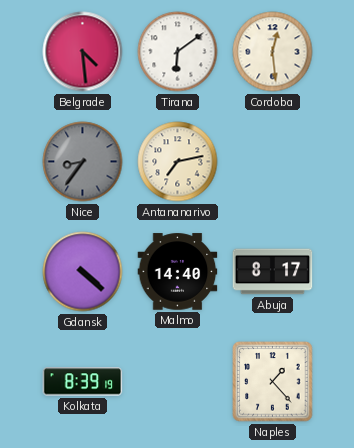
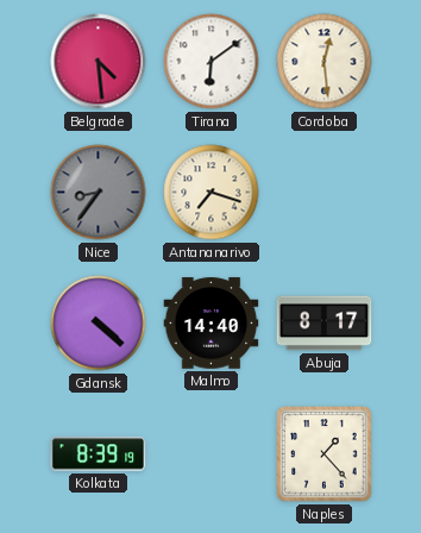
Antananarivo: 7:13 -> 7:18
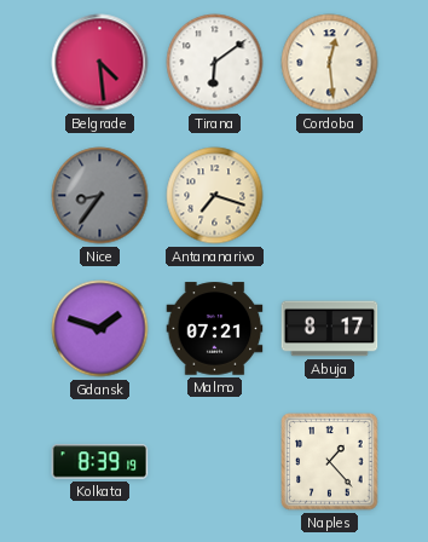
Gdansk: 4:22 -> 1:48
Malmo: 14:40 -> 07:21
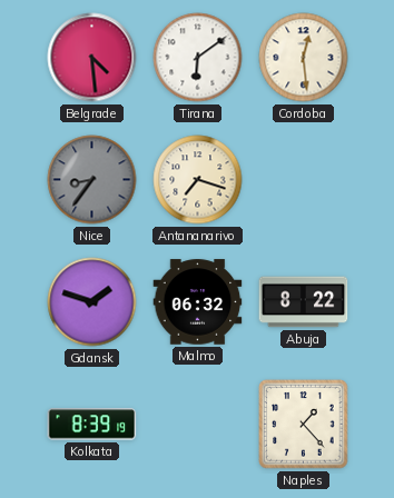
Malmo: 07:21 -> 06:32
Abuja: 8:17 -> 8:22
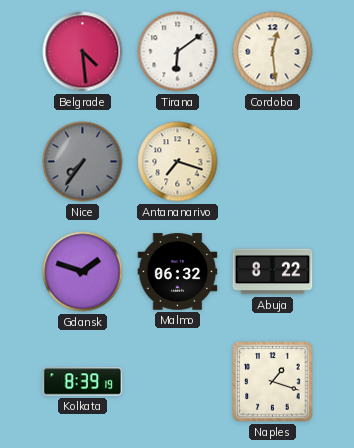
Nice: 8:36 -> 7:36
Naples: 1:23 -> 1:18
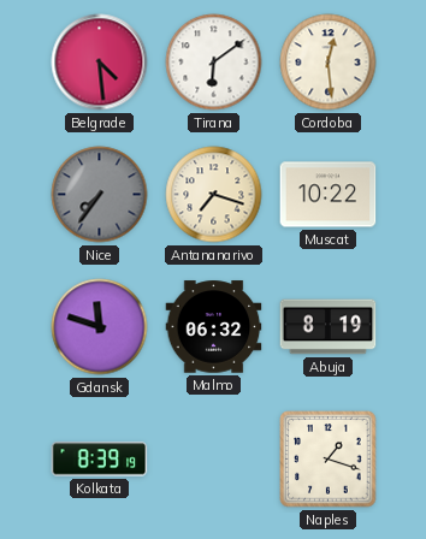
Muscat: none -> 10:22
Gdansk: 1:48 -> 11:48
Abuja: 8:22 -> 8:19
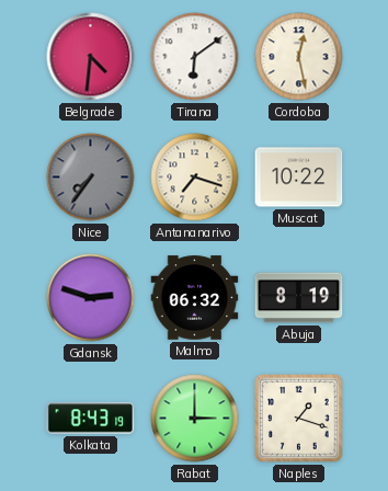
Belgrade: 4:29 -> 4:31
Cordoba: 12:29 -> 12:28
Gdansk: 11:48 -> 2:48
Kolkata: 8:39 -> 8:43
Rabat: none -> 3:00
